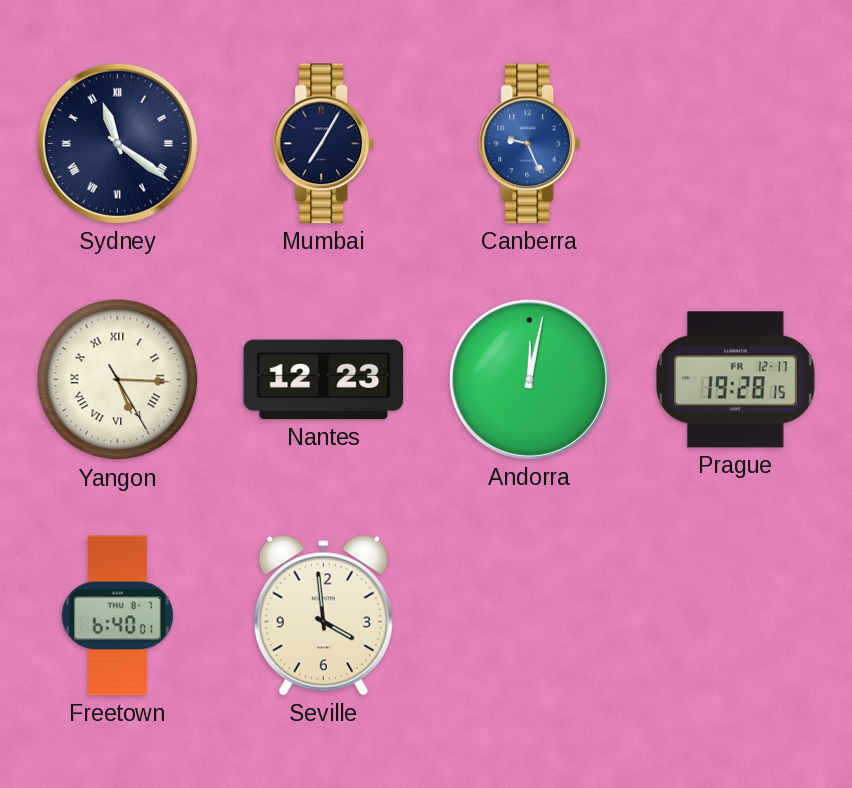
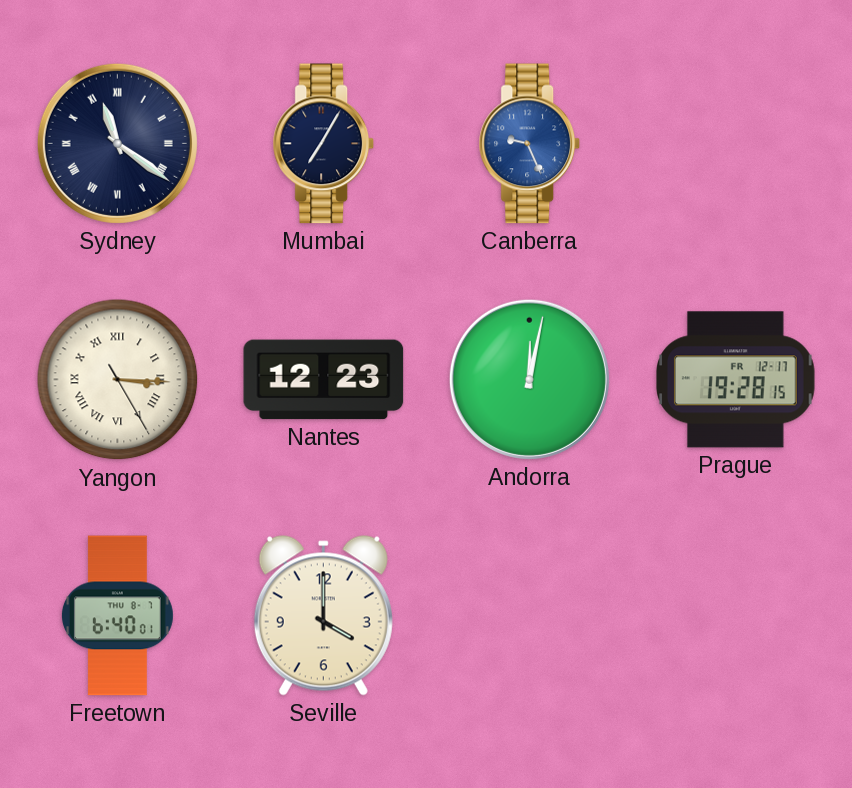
Yangon: 5:15 -> 3:15
Seville: 3:59 -> 4:00
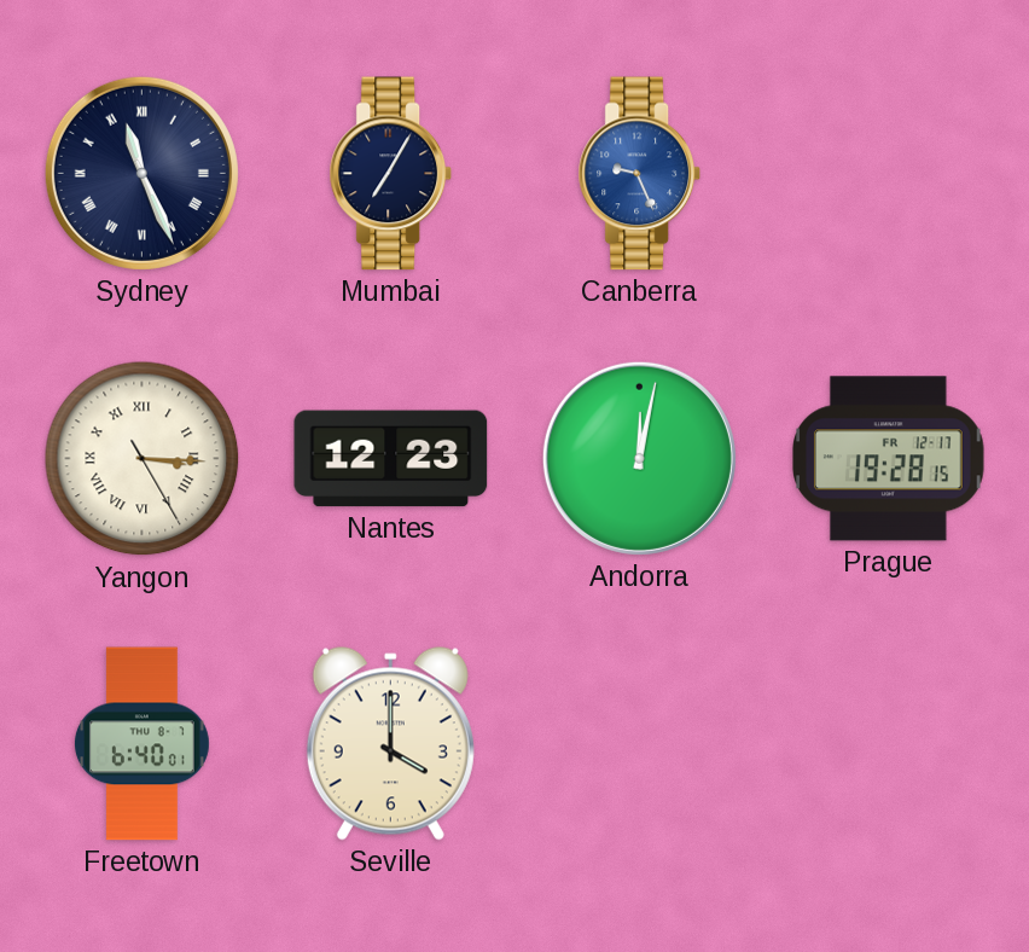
Sydney: 11:21 -> 11:26
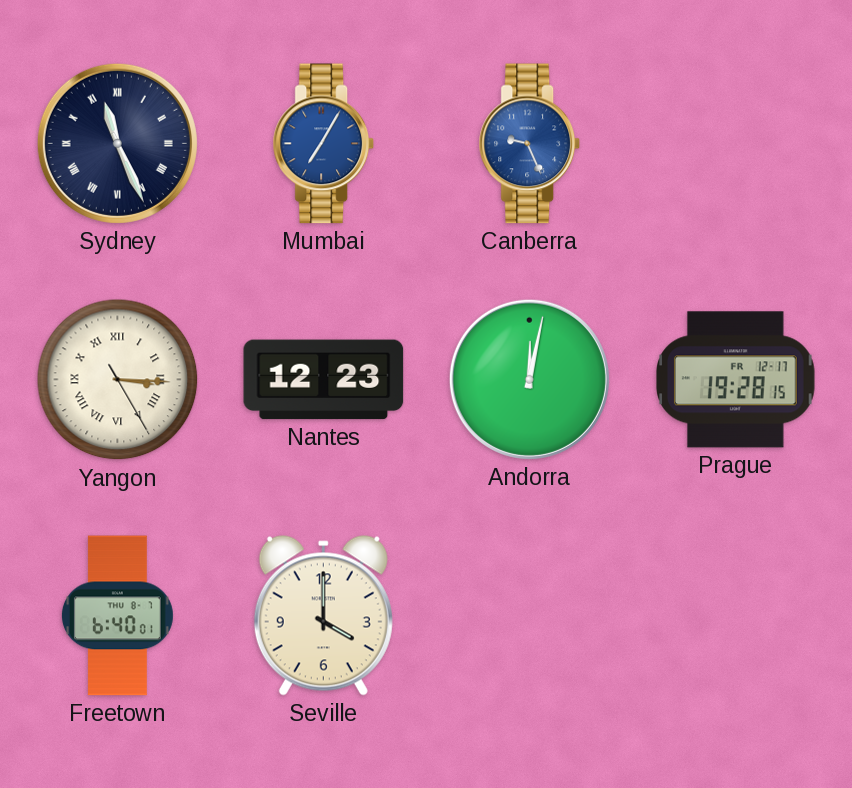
Mumbai dial: navy -> blue
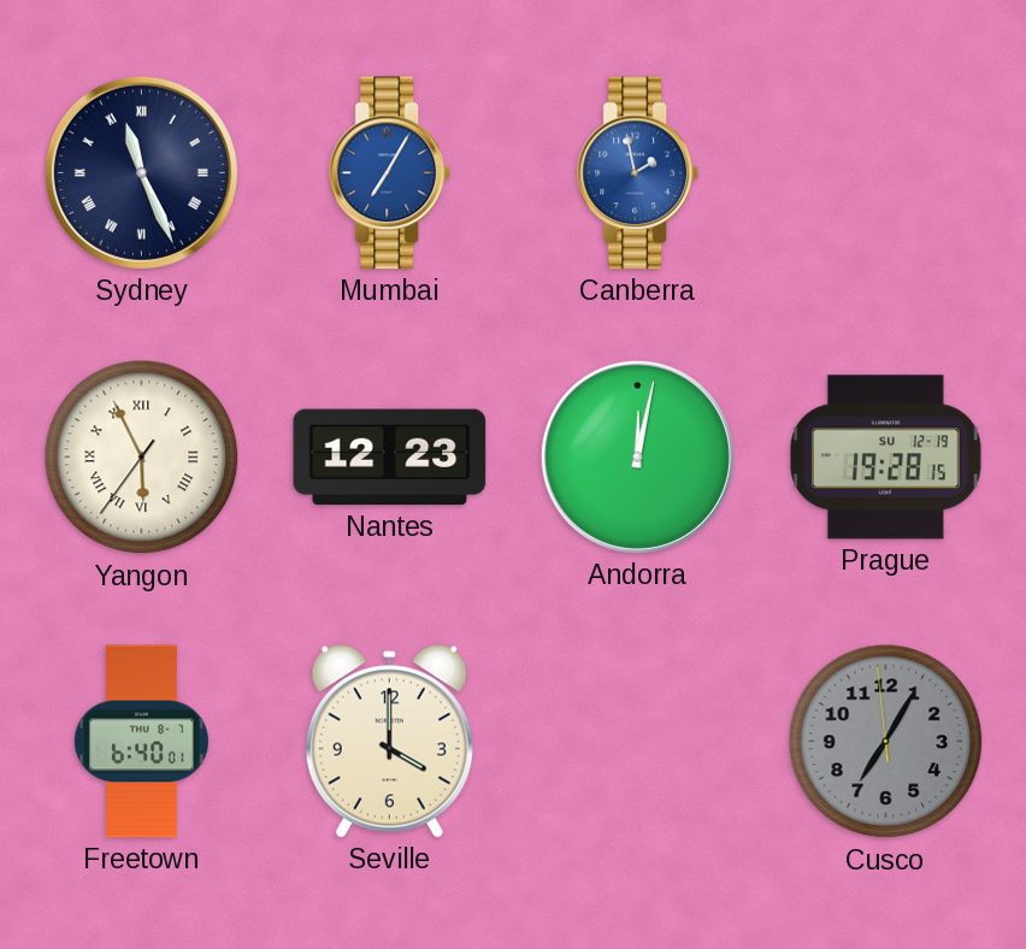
Canberra: 9:26 -> 1:58
Yangon: 3:15 -> 5:55
Prague date: FR 12-17 -> SU 12-19
Cusco: none -> 7:04
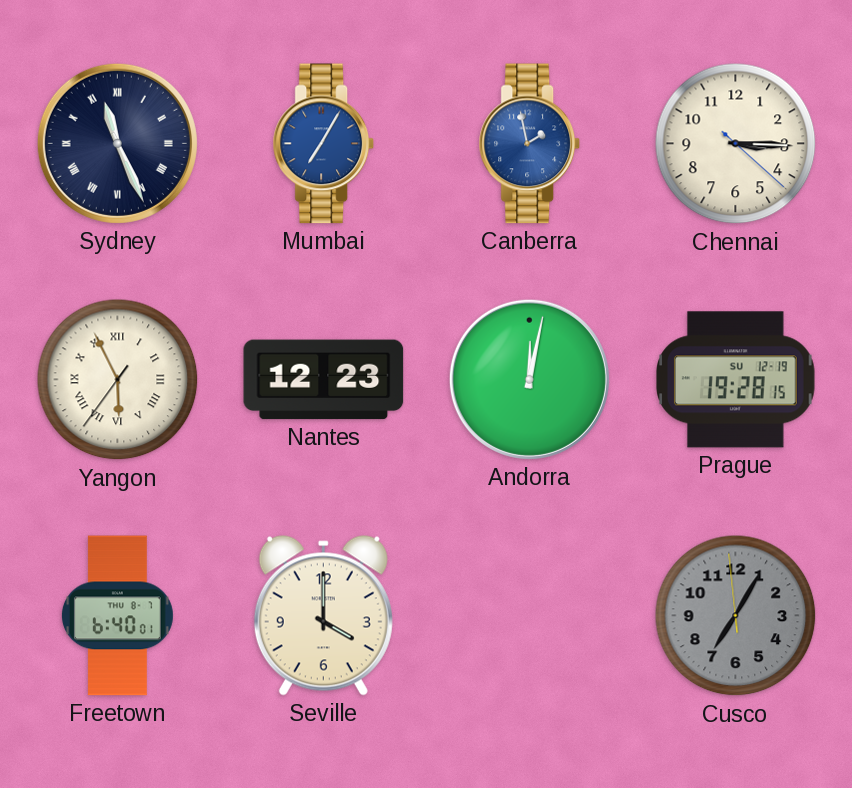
Chennai: none -> 3:15
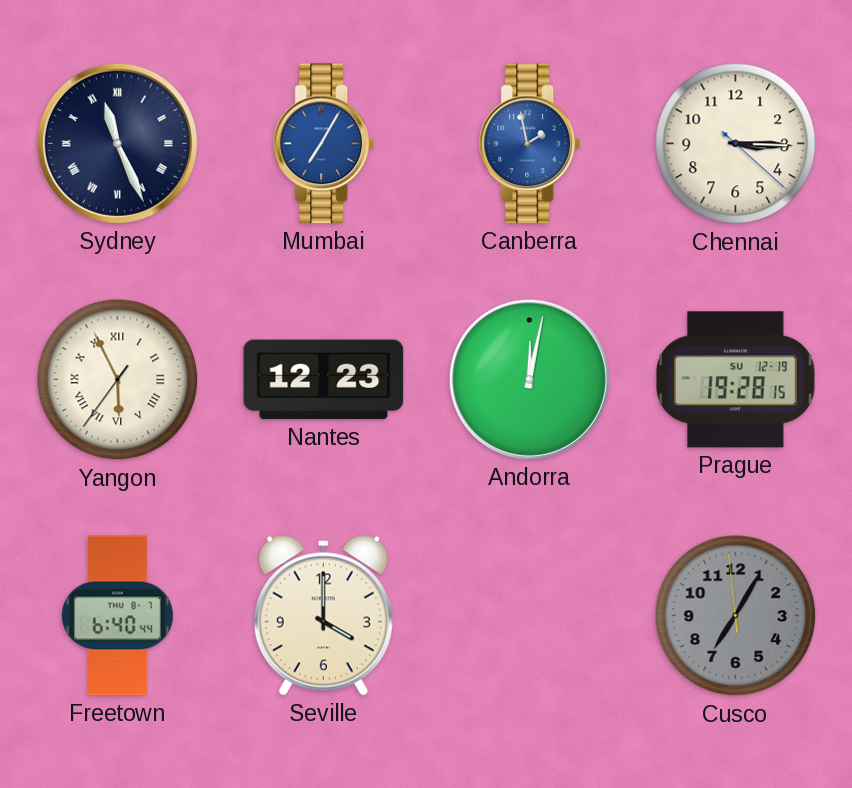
Freetown: 6:40:01 -> 6:40:44
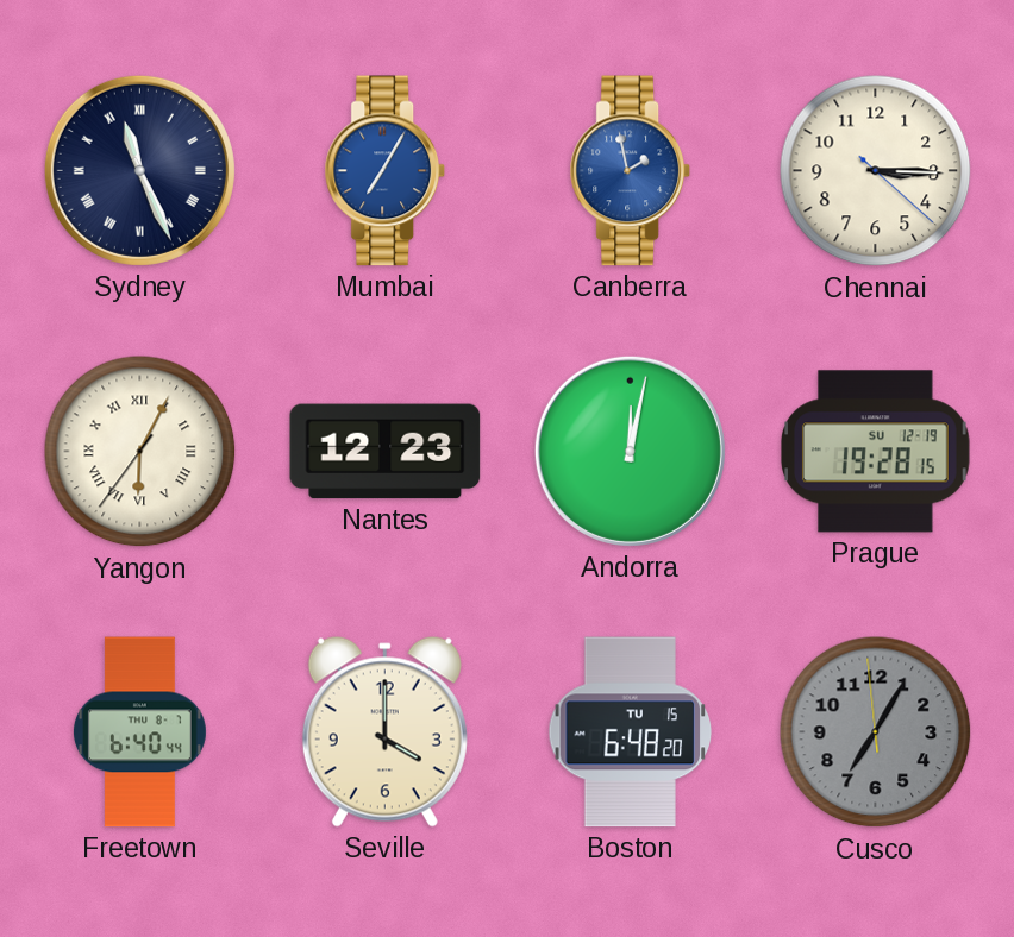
Yangon: 5:55 -> 6:04
Boston: none -> 6:48
